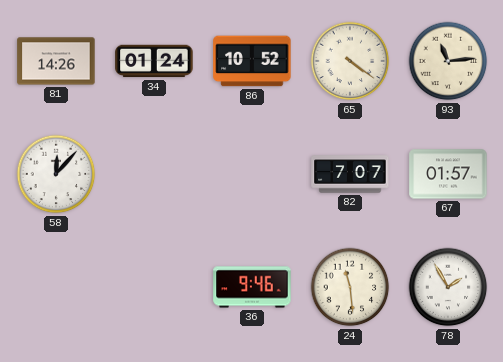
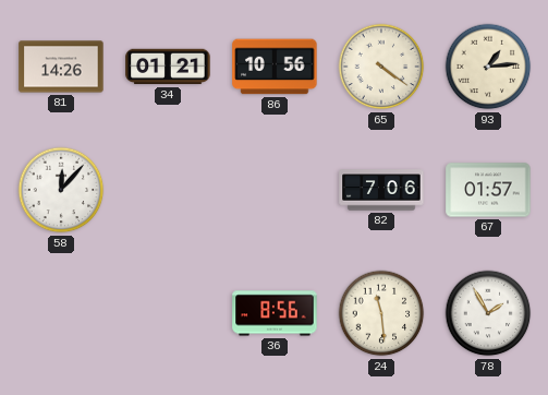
34: 01:24 -> 01:21
86: 10:52 -> 10:56
93: 11:14 -> 1:14
82: 7:07 -> 7:06
36: 9:46 -> 8:56
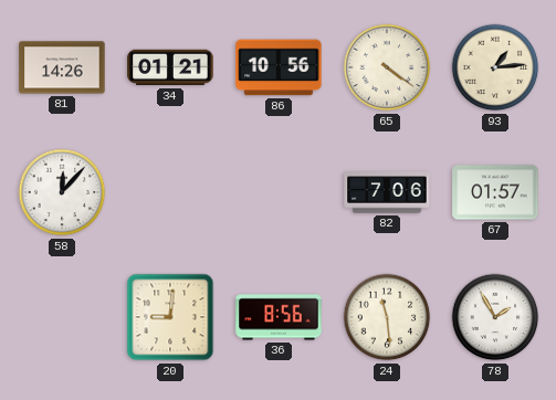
20: none -> 9:01
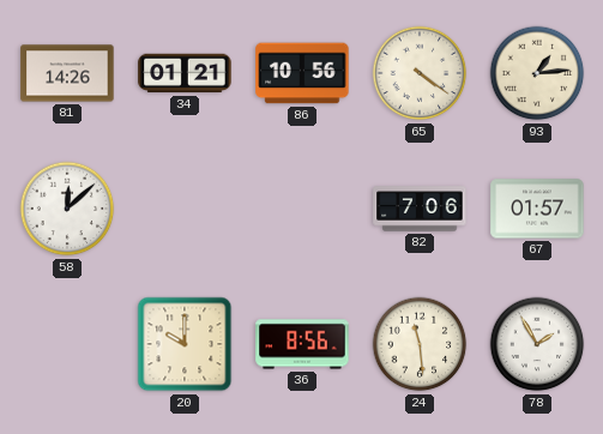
58: 12:07 -> 12:08
20: 9:01 -> 10:00
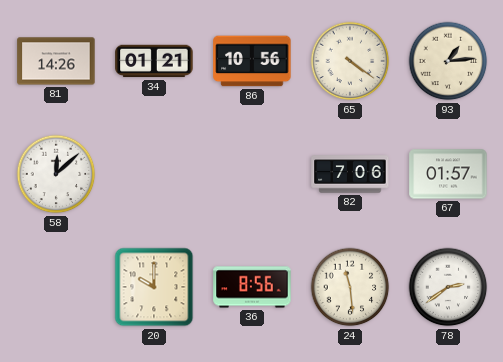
78: 1:55 -> 2:39
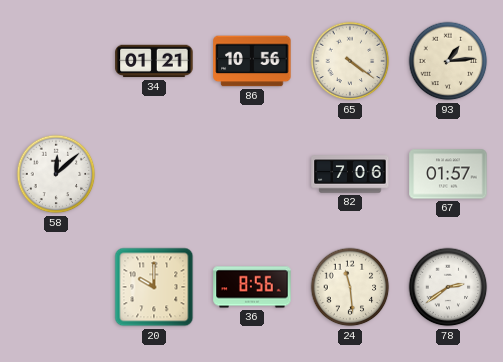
81: 14:26 -> none
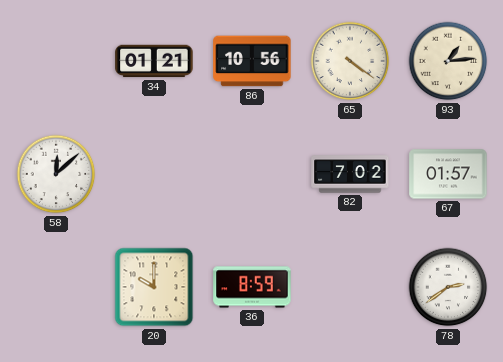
82: 7:06 -> 7:02
36: 8:56 -> 8:59
24: 11:29 -> none
